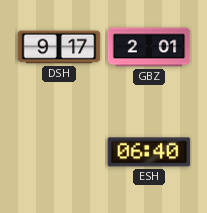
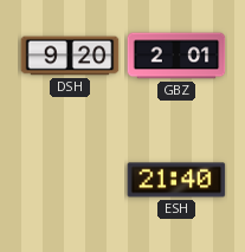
DSH: 9:17 -> 9:20
ESH: 06:40 -> 21:40
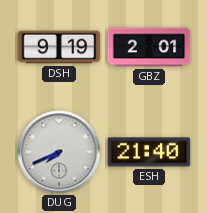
DSH: 9:20 -> 9:19
DUG: none -> 7:41
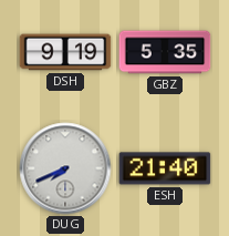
GBZ: 2:01 -> 5:35
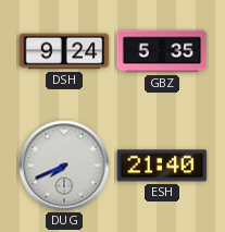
DSH: 9:19 -> 9:24
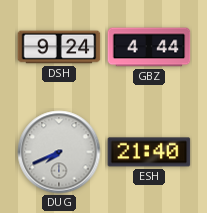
GBZ: 5:35 -> 4:44
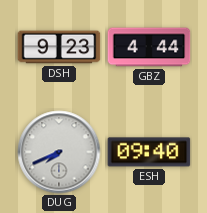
DSH: 9:24 -> 9:23
ESH: 21:40 -> 09:40
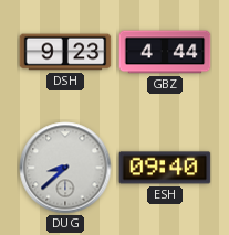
DUG: 7:41 -> 8:38
